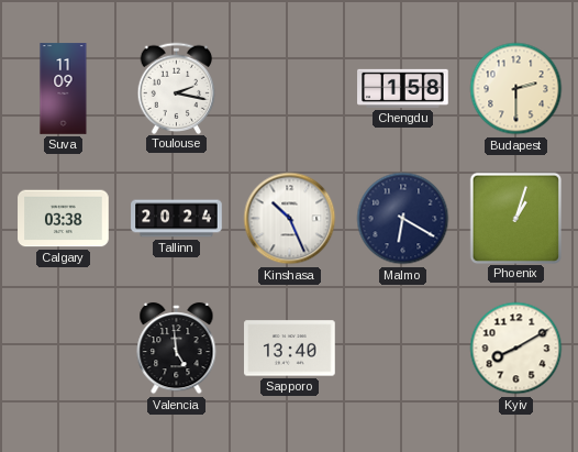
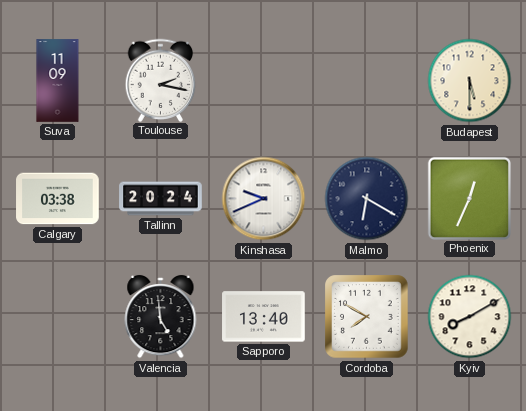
Chengdu: 1:58 -> none
Budapest: 2:30 -> 5:30
Kinshasa: 10:26 -> 9:41
Phoenix: 1:03 -> 12:34
Cordoba: none -> 7:50
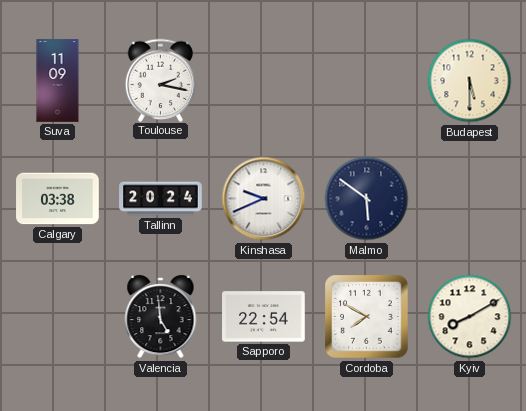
Malmo: 6:20 -> 5:51
Phoenix: 12:34 -> none
Sapporo: 13:40 -> 22:54
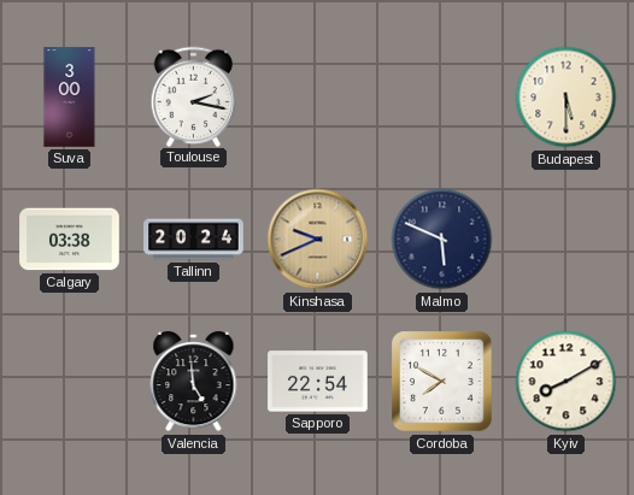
Suva: 11:09 -> 3:00
Kinshasa dial: white -> champagne
Malmo: 5:51 -> 5:49
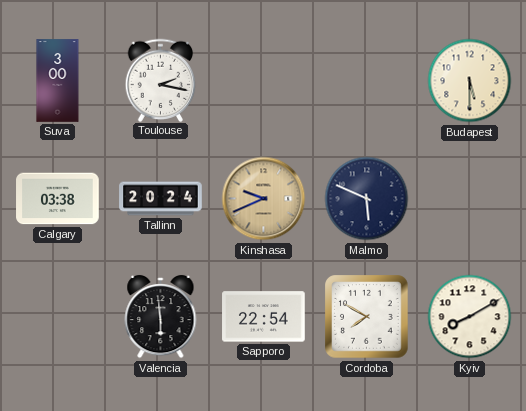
Valencia: 4:59 -> 5:59
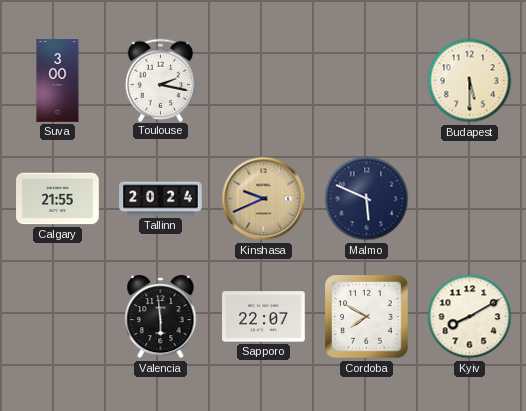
Calgary: 03:38 -> 21:55
Sapporo: 22:54 -> 22:07
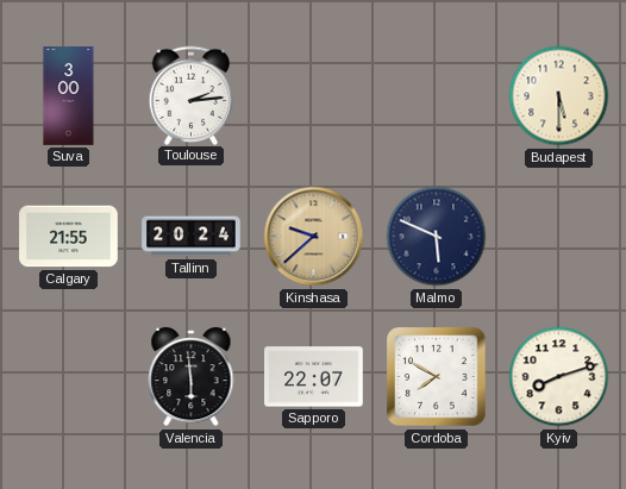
Toulouse: 2:17 -> 2:14
Kinshasa: 9:41 -> 9:38
Kyiv: 8:10 -> 8:12
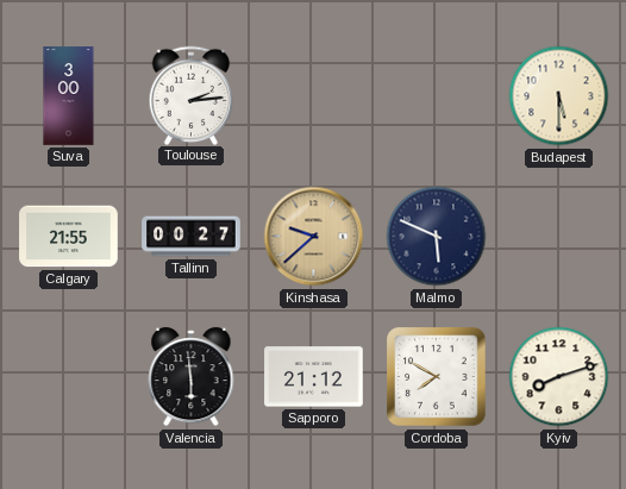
Tallinn: 20:24 -> 00:27
Sapporo: 22:07 -> 21:12
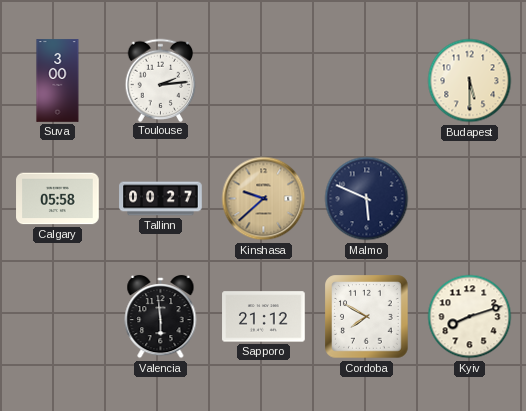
Calgary: 21:55 -> 05:58
